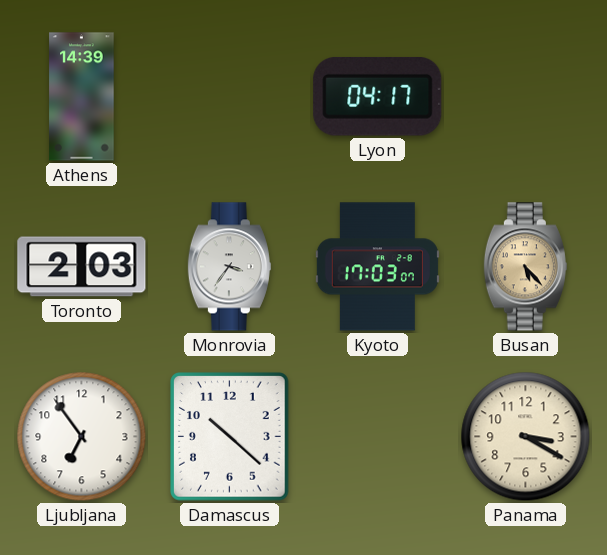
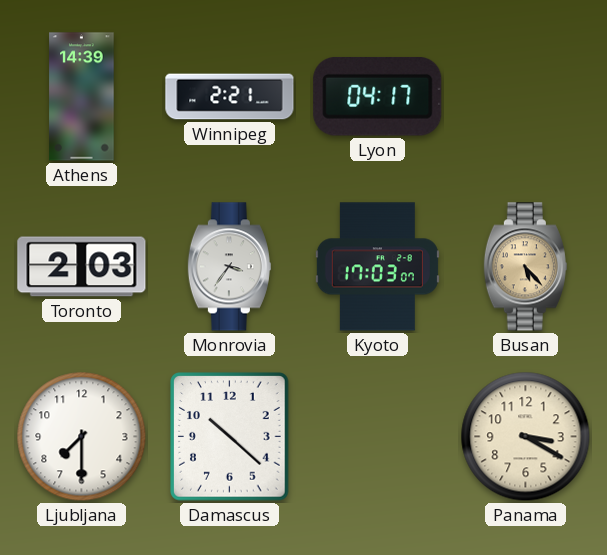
Winnipeg: none -> 2:21
Ljubljana: 6:54 -> 7:30
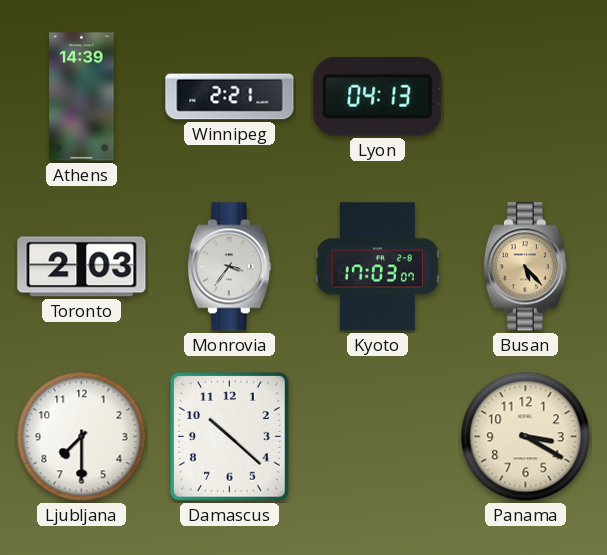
Lyon: 04:17 -> 04:13
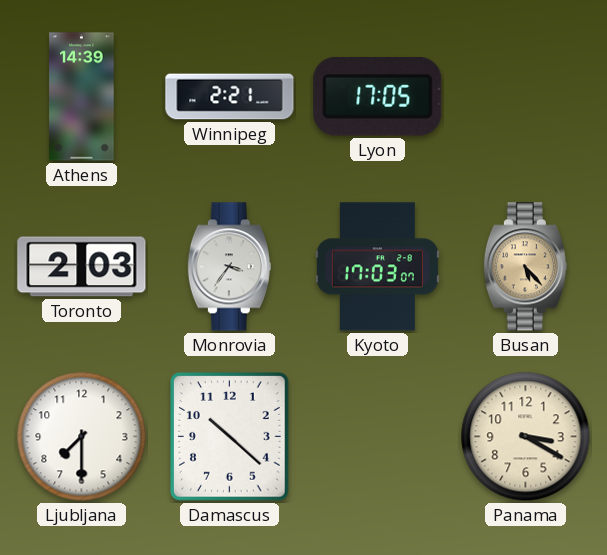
Lyon: 04:13 -> 17:05
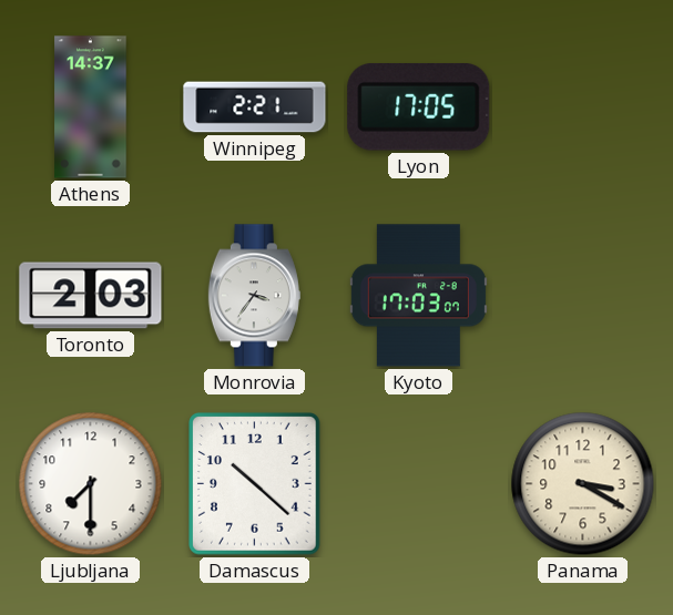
Athens: 14:39 -> 14:37
Busan: 5:23 -> none
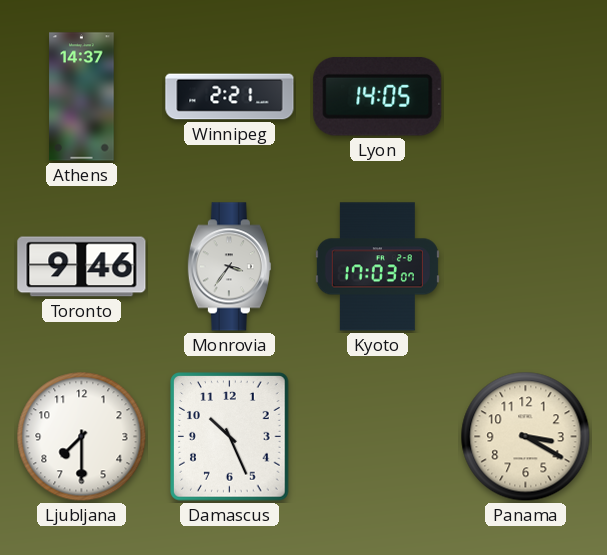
Lyon: 17:05 -> 14:05
Toronto: 2:03 -> 9:46
Damascus: 10:22 -> 10:26
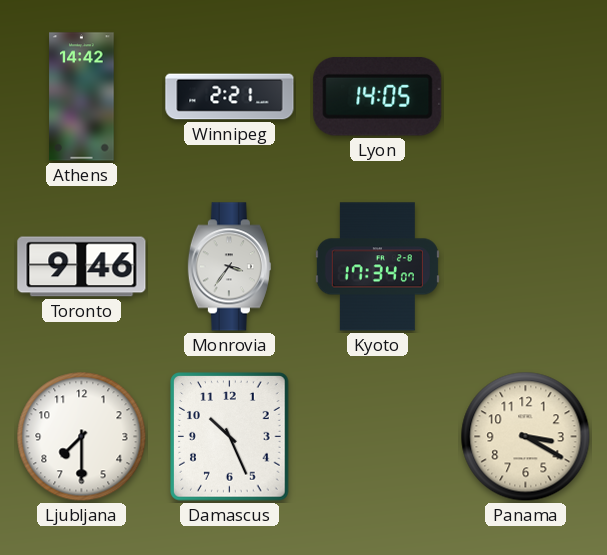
Athens: 14:37 -> 14:42
Kyoto: 17:03 -> 17:34
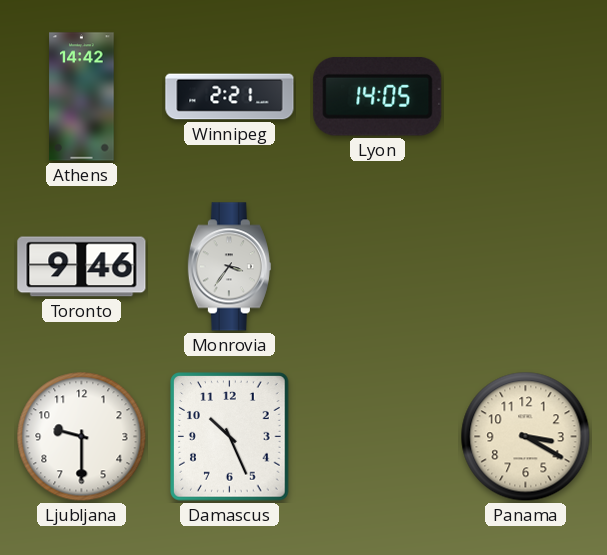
Kyoto: 17:34 -> none
Ljubljana: 7:30 -> 9:30
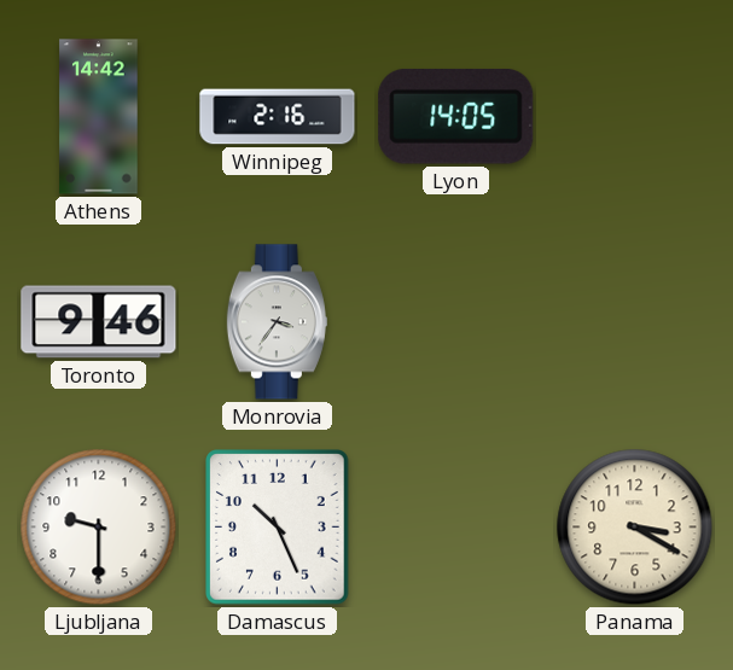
Winnipeg: 2:21 -> 2:16
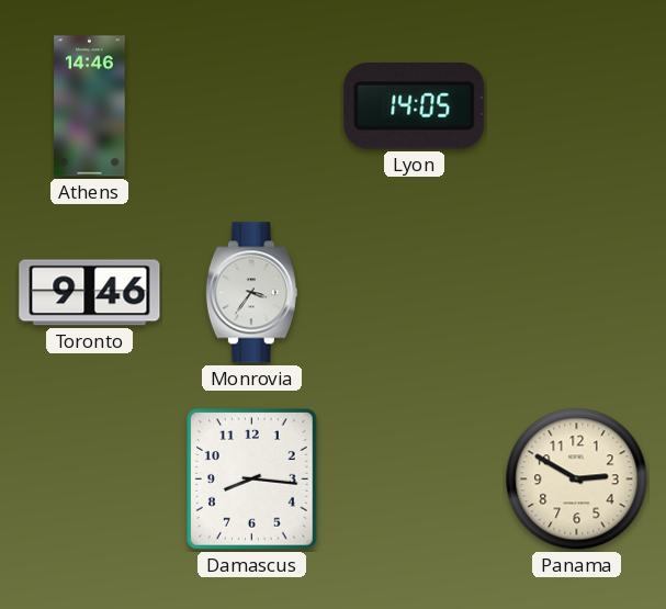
Athens: 14:42 -> 14:46
Winnipeg: 2:16 -> none
Ljubljana: 9:30 -> none
Damascus: 10:26 -> 8:16
Panama: 3:20 -> 2:50
